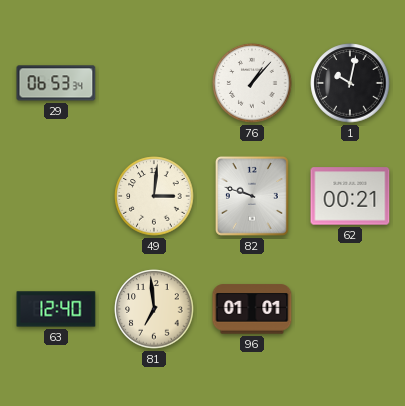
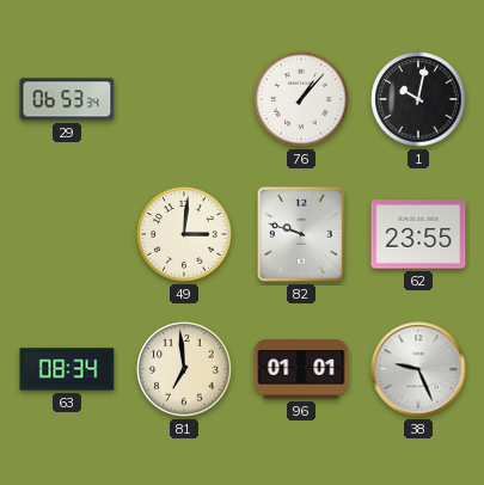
62: 00:21 -> 23:55
63: 12:40 -> 08:34
38: none -> 9:26
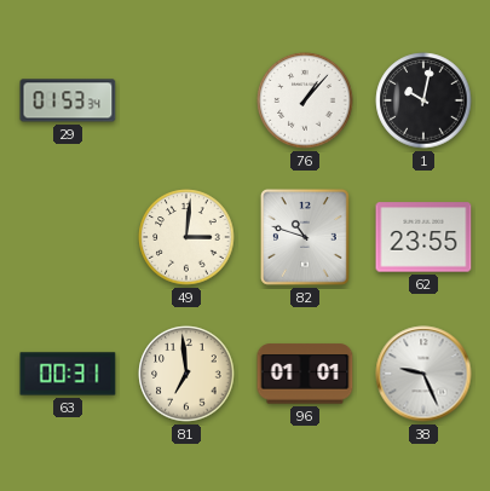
29: 06:53 -> 01:53
82: 9:48 -> 10:48
63: 08:34 -> 00:31
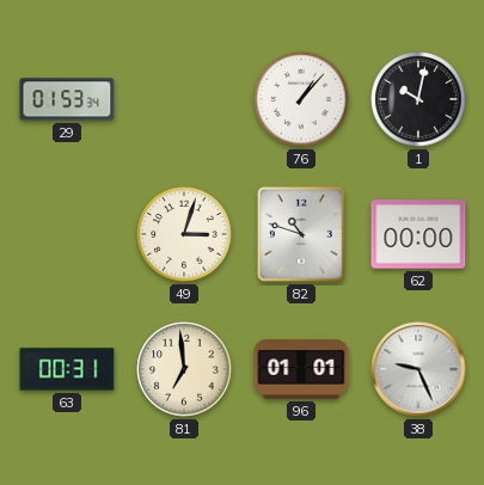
49: 3:01 -> 3:03
62: 23:55 -> 00:00
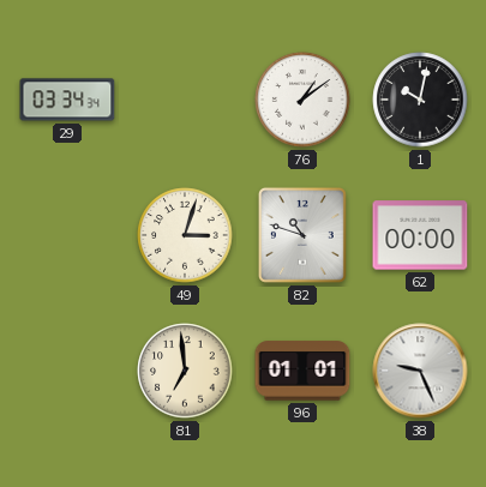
29: 01:53 -> 03:34
76: 1:07 -> 1:09
63: 00:31 -> none
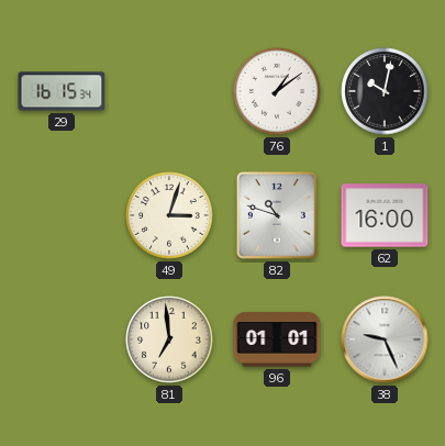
29: 03:34 -> 16:15
62: 00:00 -> 16:00
